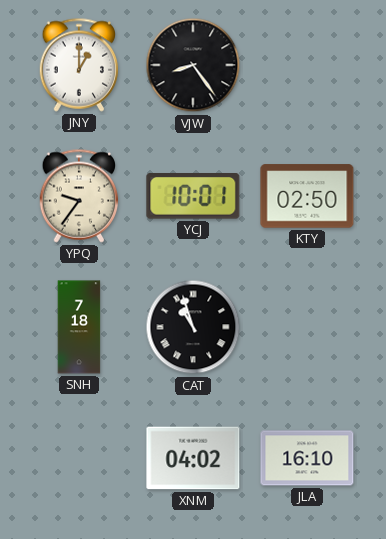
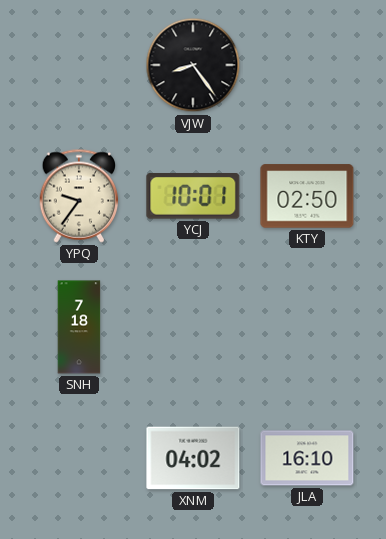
JNY: 1:00 -> none
CAT: 10:57 -> none
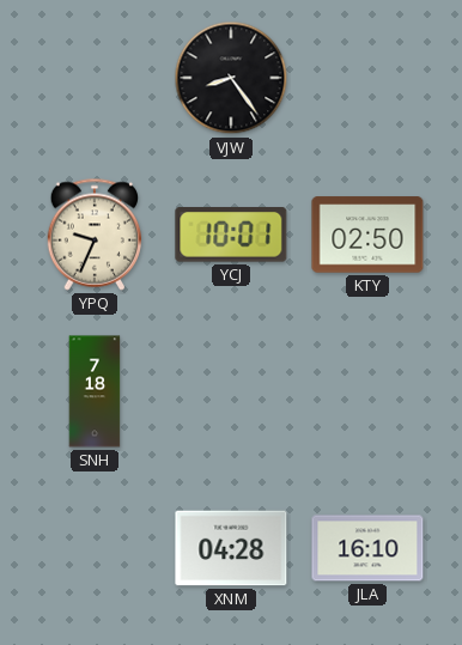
YPQ: 9:36 -> 9:34
XNM: 04:02 -> 04:28
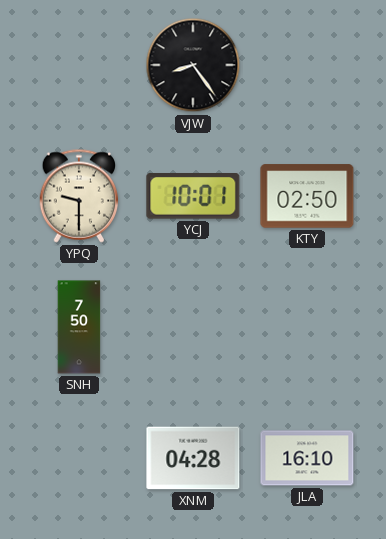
YPQ: 9:34 -> 9:30
SNH: 7:18 -> 7:50
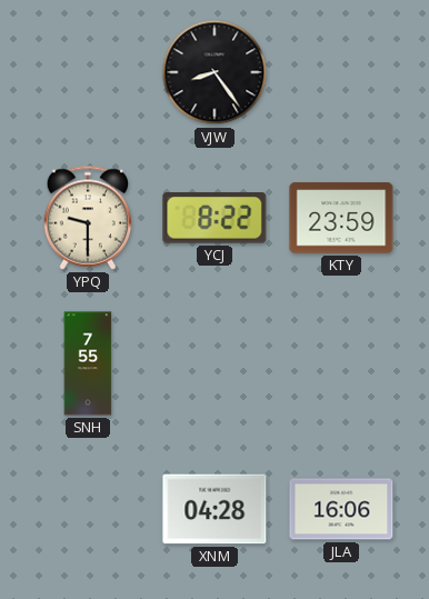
YCJ: 10:01 -> 8:22
KTY: 02:50 -> 23:59
SNH: 7:50 -> 7:55
JLA: 16:10 -> 16:06
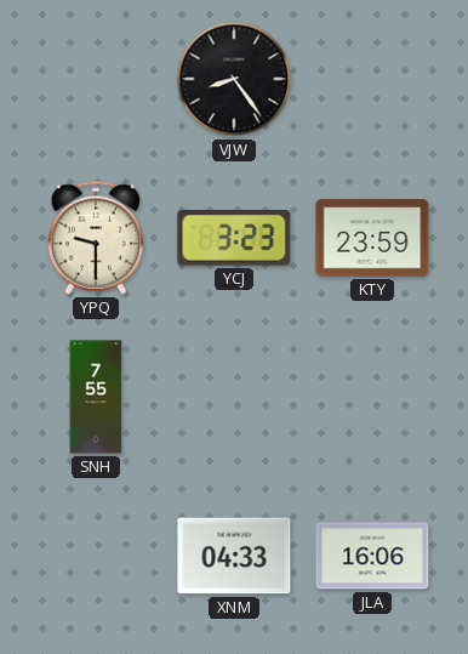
YCJ: 8:22 -> 3:23
XNM: 04:28 -> 04:33
